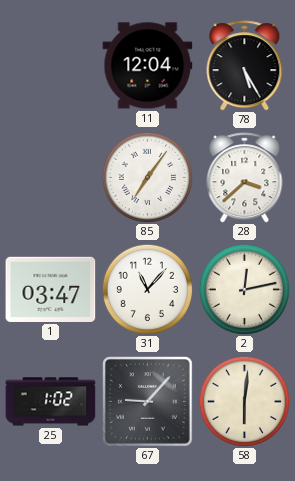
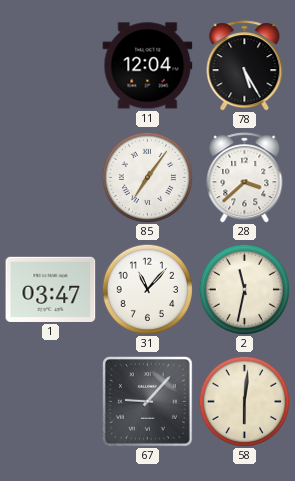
2: 12:13 -> 11:32
25: 1:02 -> none
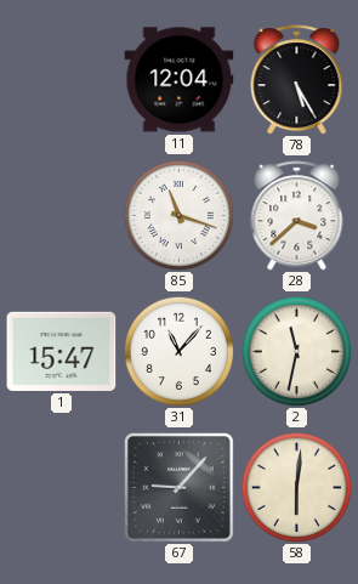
85: 7:06 -> 11:18
1: 03:47 -> 15:47
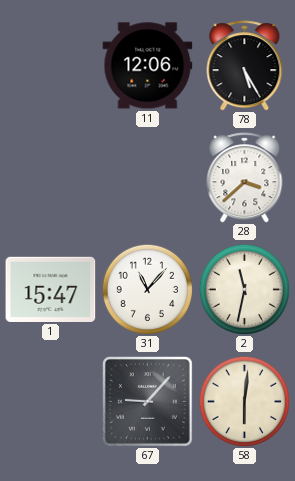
11: 12:04 -> 12:06
85: 11:18 -> none
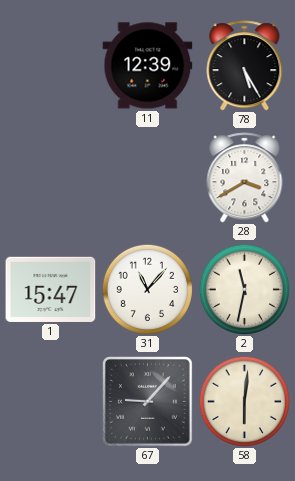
11: 12:06 -> 12:39
28: 3:38 -> 3:40
